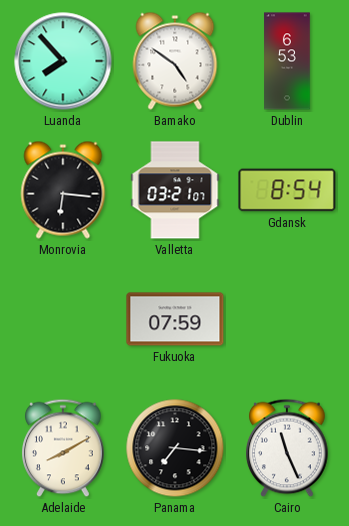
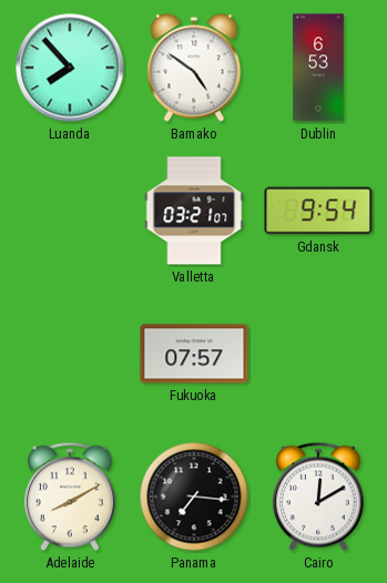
Monrovia: 6:16 -> none
Gdansk: 8:54 -> 9:54
Fukuoka: 07:59 -> 07:57
Cairo: 11:26 -> 12:10
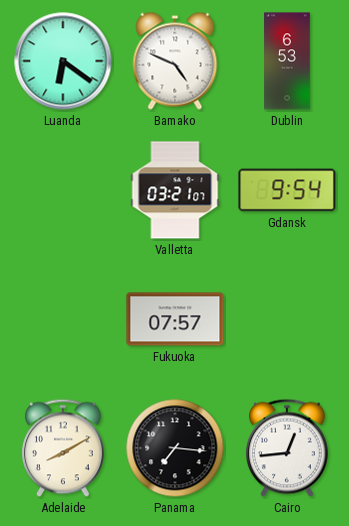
Luanda: 7:53 -> 6:21
Bamako: 4:51 -> 4:49
Cairo: 12:10 -> 12:44
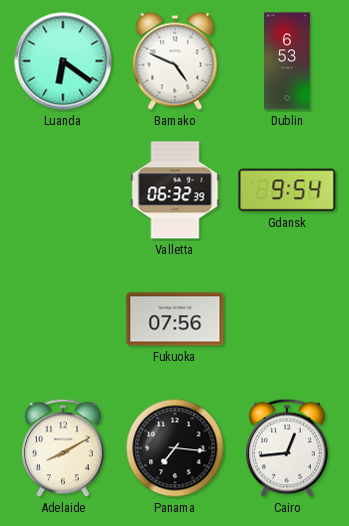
Valletta: 03:21 -> 06:32
Fukuoka: 07:57 -> 07:56
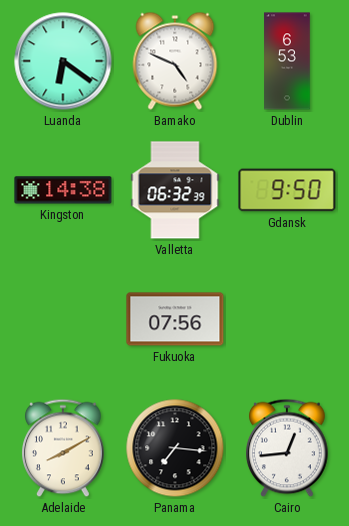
Kingston: none -> 14:38
Gdansk: 9:54 -> 9:50
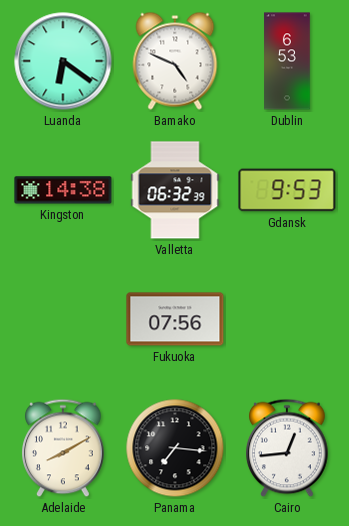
Gdansk: 9:50 -> 9:53
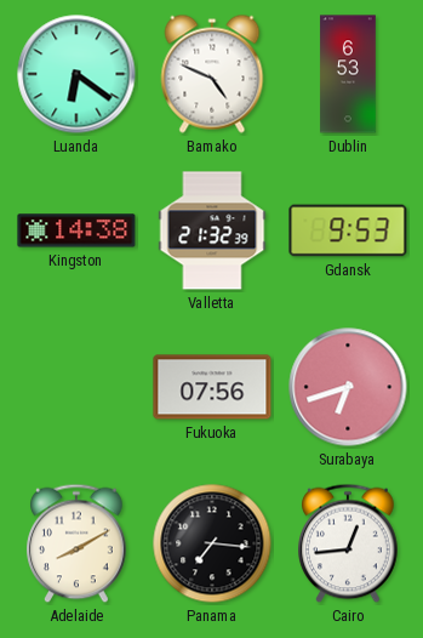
Valletta: 06:32 -> 21:32
Surabaya: none -> 6:42
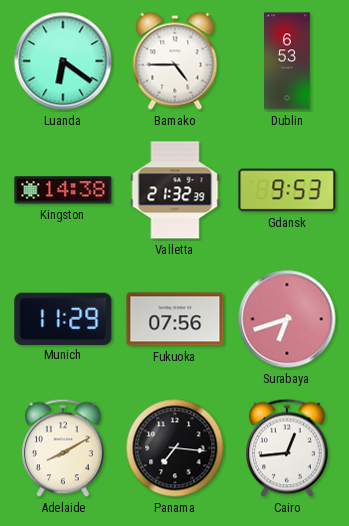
Bamako: 4:49 -> 4:45
Munich: none -> 11:29
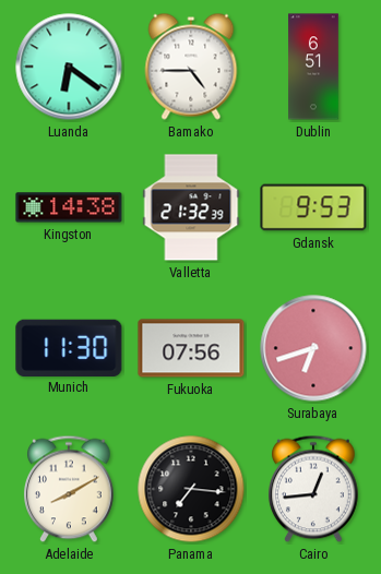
Dublin: 6:53 -> 6:51
Munich: 11:29 -> 11:30
